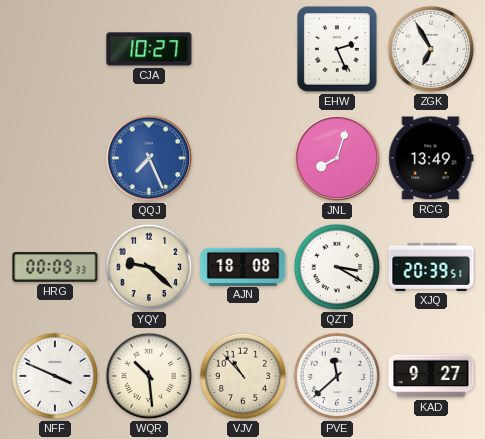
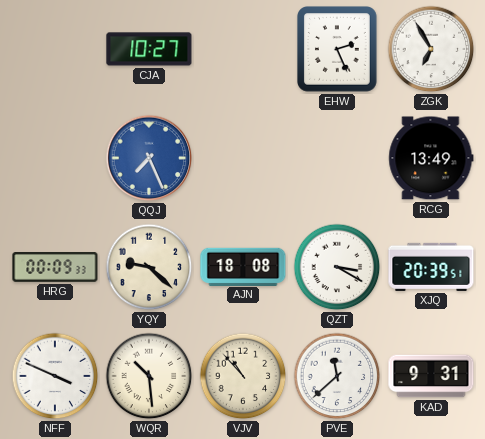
JNL: 8:03 -> none
KAD: 9:27 -> 9:31
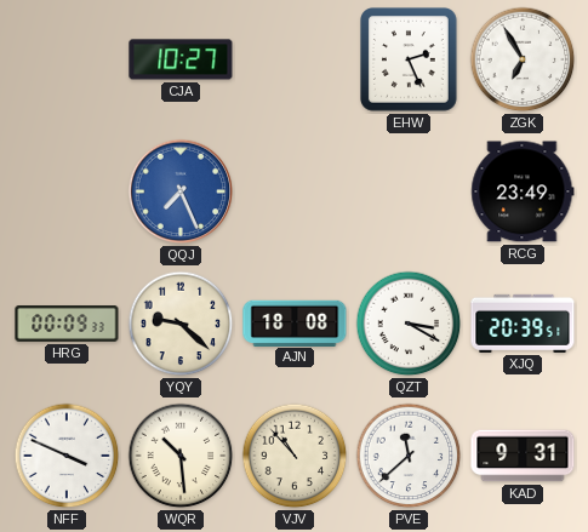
RCG: 13:49 -> 23:49
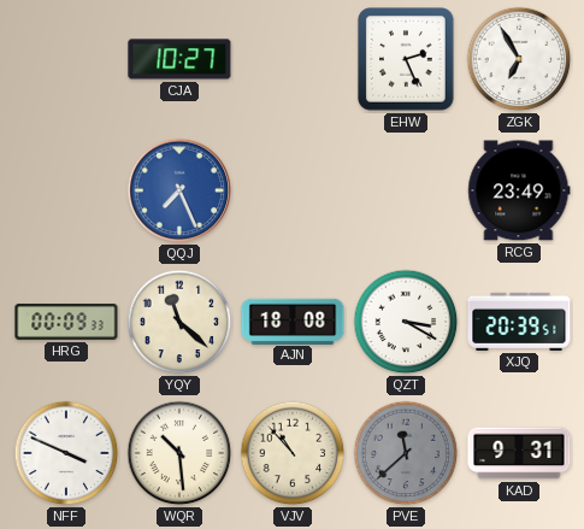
YQY: 9:22 -> 11:22
PVE dial: white -> grey
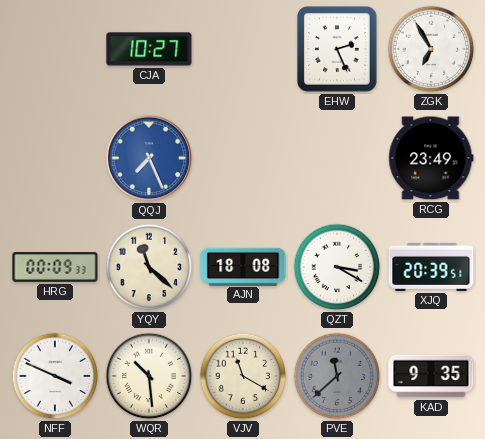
VJV: 10:53 -> 11:20
KAD: 9:31 -> 9:35
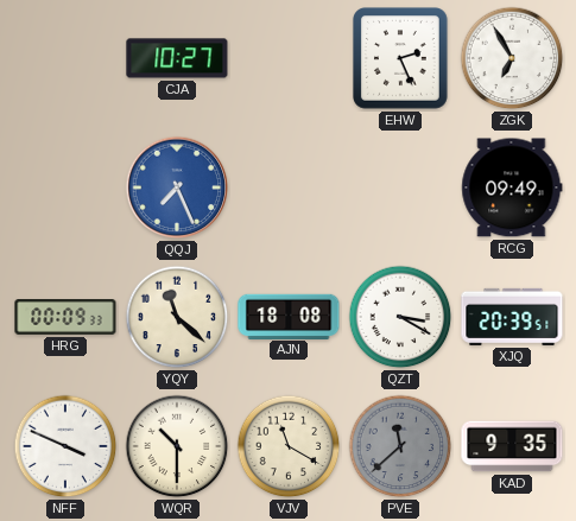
RCG: 23:49 -> 09:49
WQR: 10:29 -> 10:30
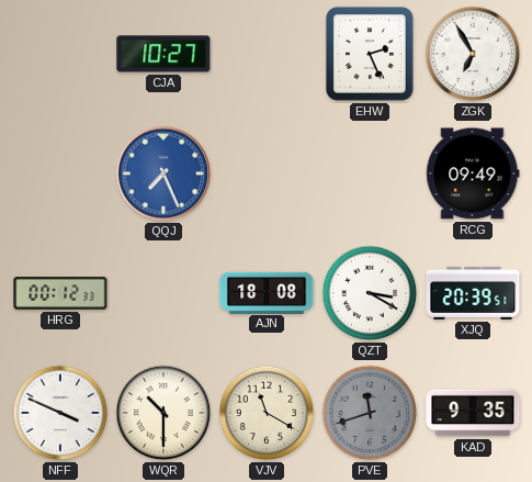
HRG: 00:09 -> 00:12
YQY: 11:22 -> none
PVE: 11:38 -> 11:42
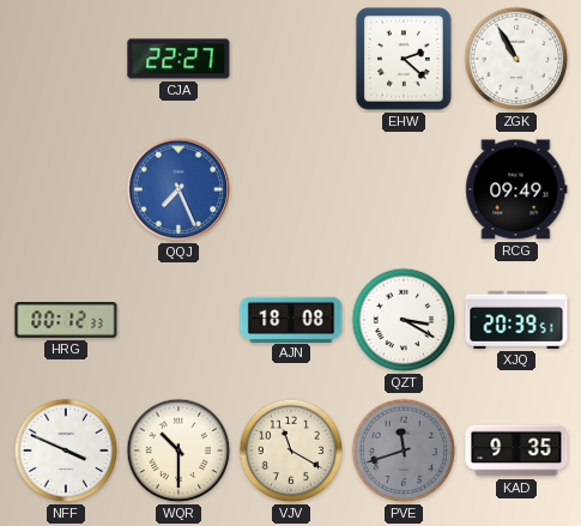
CJA: 10:27 -> 22:27
EHW: 2:26 -> 2:22
ZGK: 6:55 -> 10:55
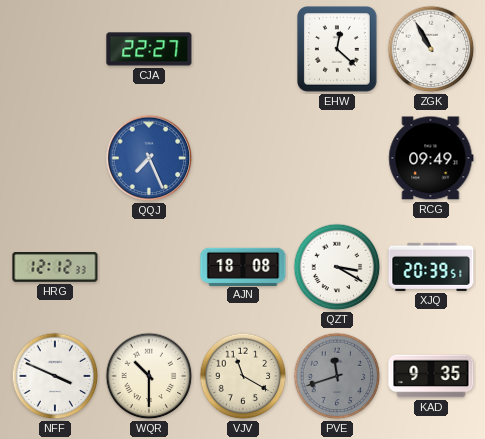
EHW: 2:22 -> 12:22
HRG: 00:12 -> 12:12
